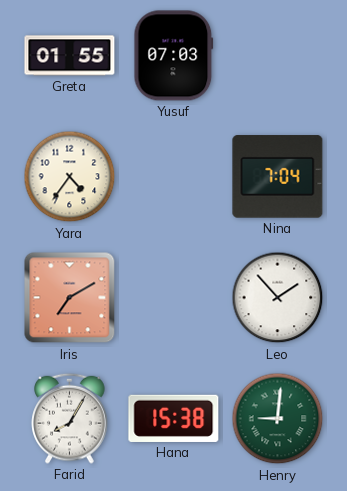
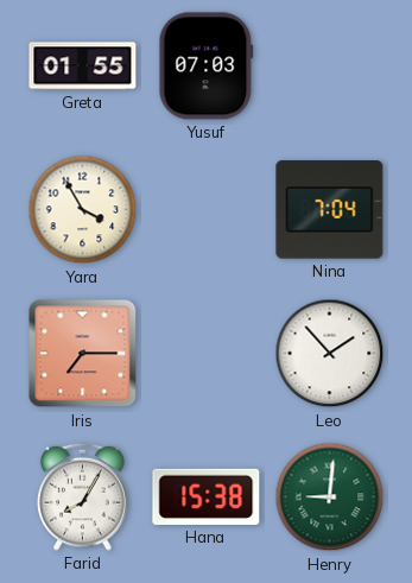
Yara: 4:36 -> 3:55
Iris: 7:10 -> 7:15
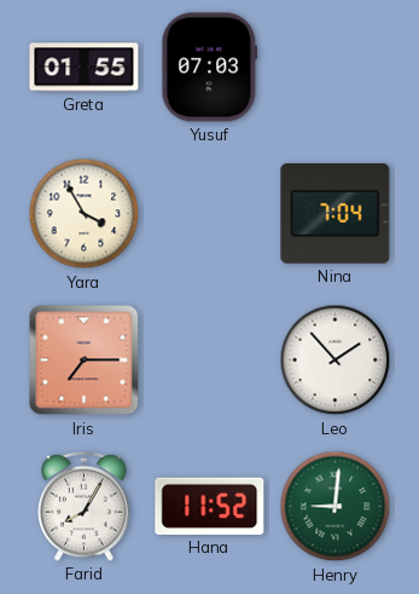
Hana: 15:38 -> 11:52
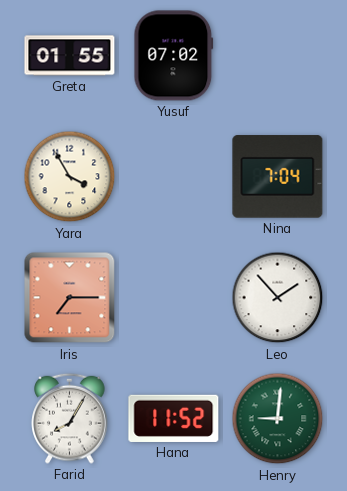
Yusuf: 07:03 -> 07:02
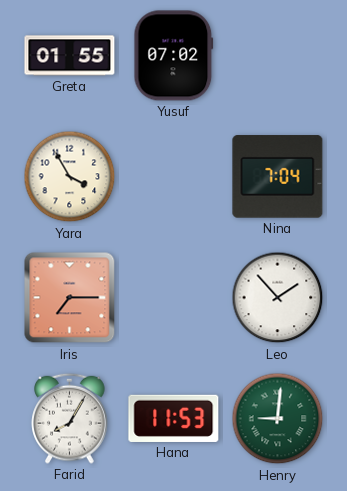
Hana: 11:52 -> 11:53
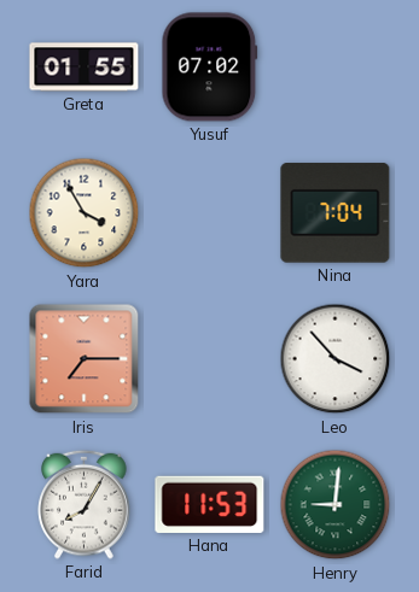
Leo: 1:53 -> 3:53
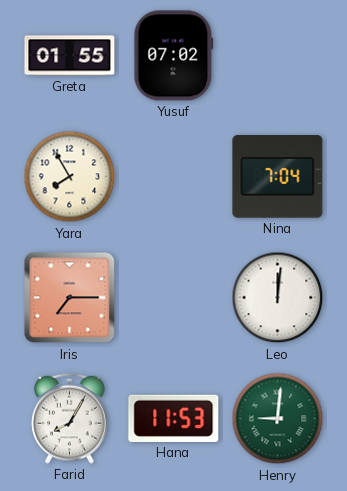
Yara: 3:55 -> 7:55
Leo: 3:53 -> 12:01
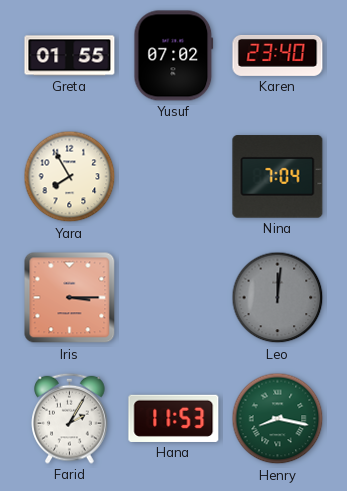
Karen: none -> 23:40
Iris: 7:15 -> 3:15
Leo dial: white -> grey
Farid: 8:05 -> 2:05
Henry: 9:01 -> 8:17
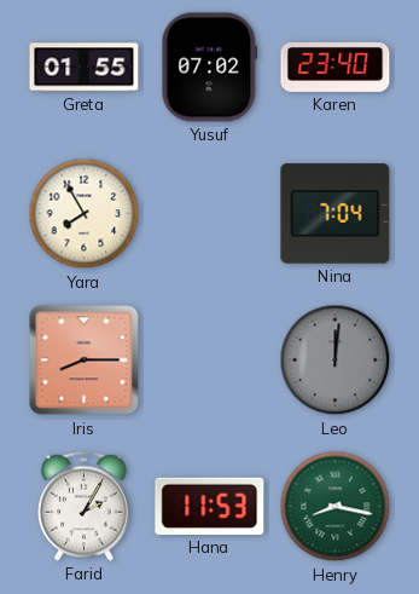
Iris: 3:15 -> 8:15
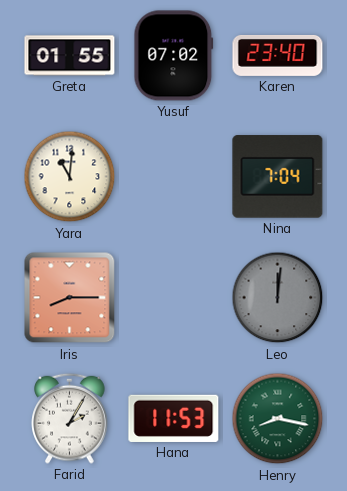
Yara: 7:55 -> 11:01
